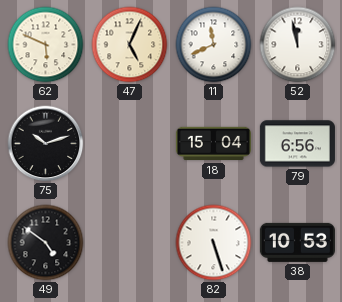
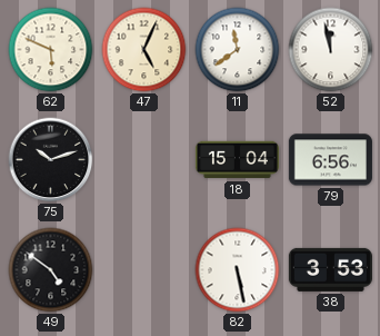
11: 11:41 -> 11:39
82: 5:27 -> 5:28
38: 10:53 -> 3:53
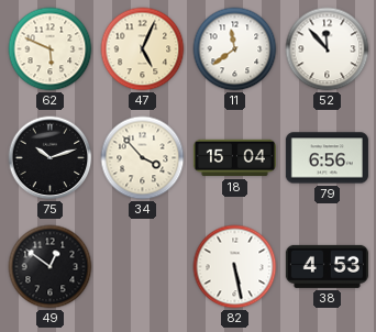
52: 11:58 -> 11:53
34: none -> 3:53
49: 4:51 -> 12:51
38: 3:53 -> 4:53
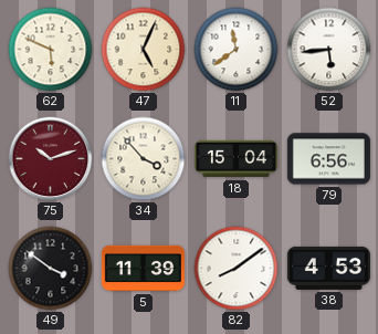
52: 11:53 -> 5:44
75 dial: black -> burgundy
49: 12:51 -> 3:51
5: none -> 11:39
82: 5:28 -> 8:09
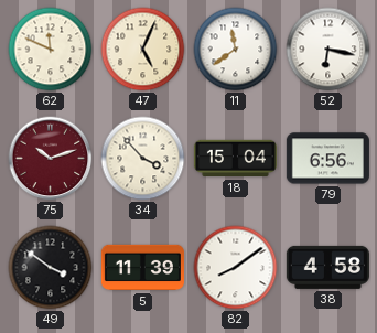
62: 5:49 -> 11:49
52: 5:44 -> 6:17
38: 4:53 -> 4:58
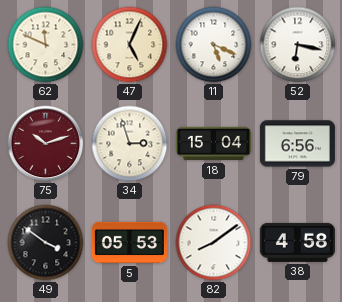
11: 11:39 -> 5:19
34: 3:53 -> 2:57
5: 11:39 -> 05:53
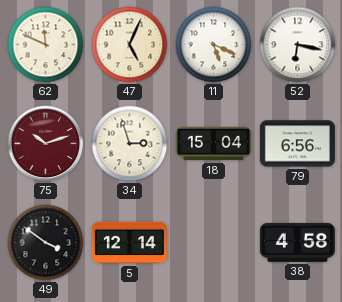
5: 05:53 -> 12:14
82: 8:09 -> none
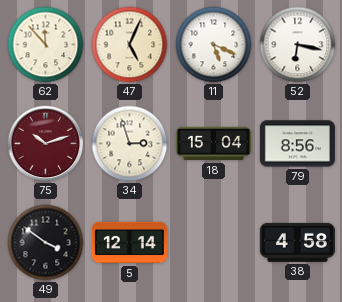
62: 11:49 -> 11:53
79: 6:56 -> 8:56
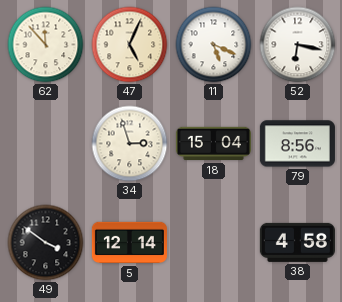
75: 10:12 -> none
